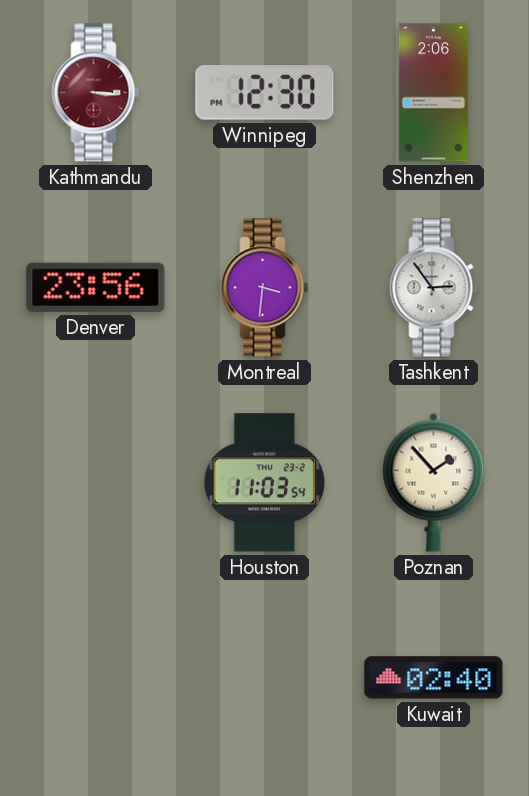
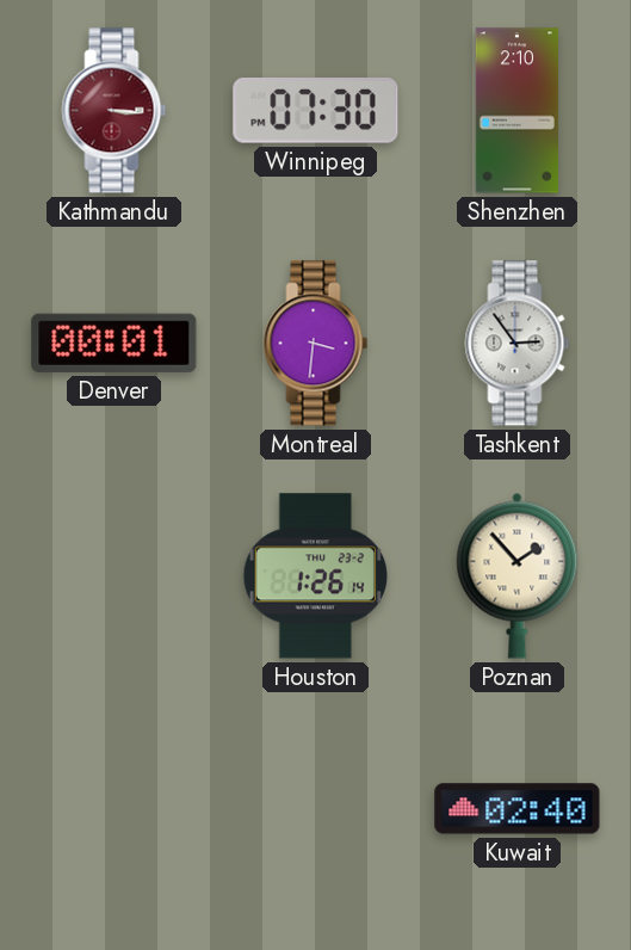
Winnipeg: 12:30 -> 07:30
Shenzhen: 2:06 -> 2:10
Denver: 23:56 -> 00:01
Houston: 11:03 -> 1:26
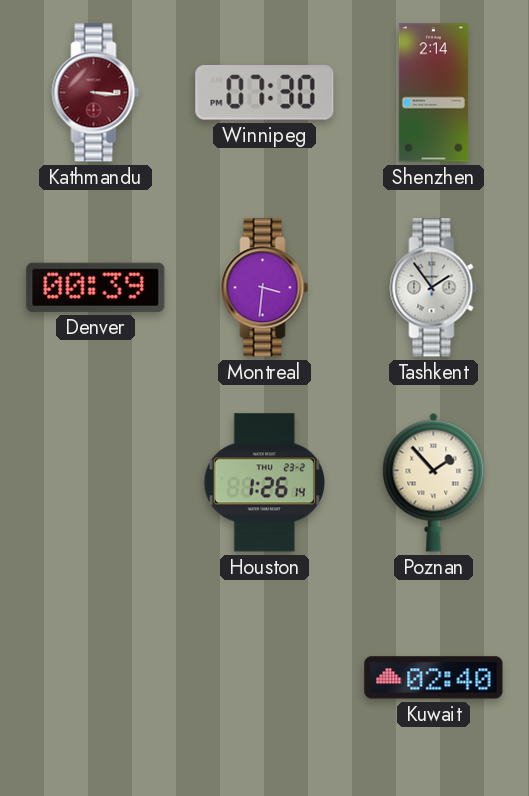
Shenzhen: 2:10 -> 2:14
Denver: 00:01 -> 00:39
Tashkent: 2:54 -> 1:54
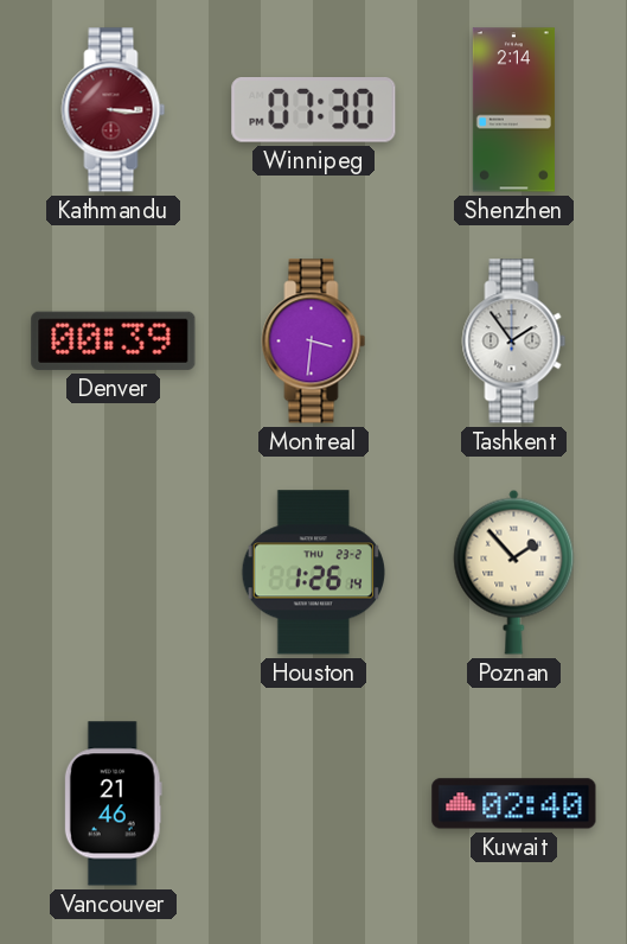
Vancouver: none -> 21:46
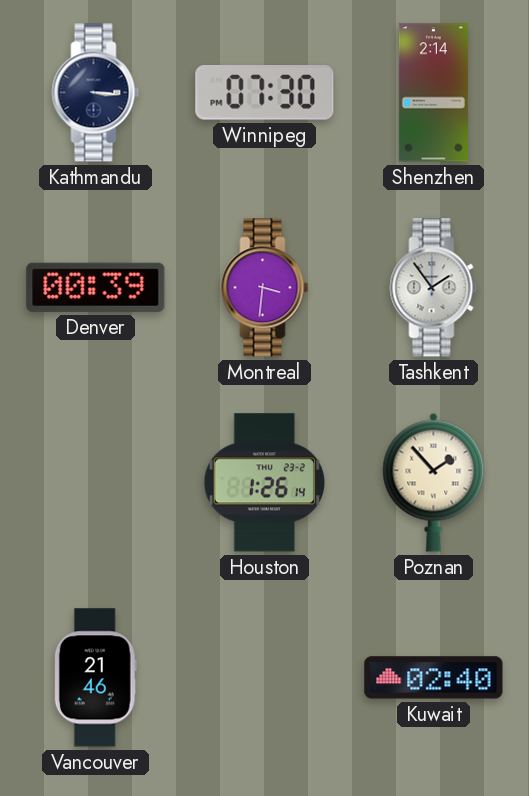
Kathmandu dial: burgundy -> navy
